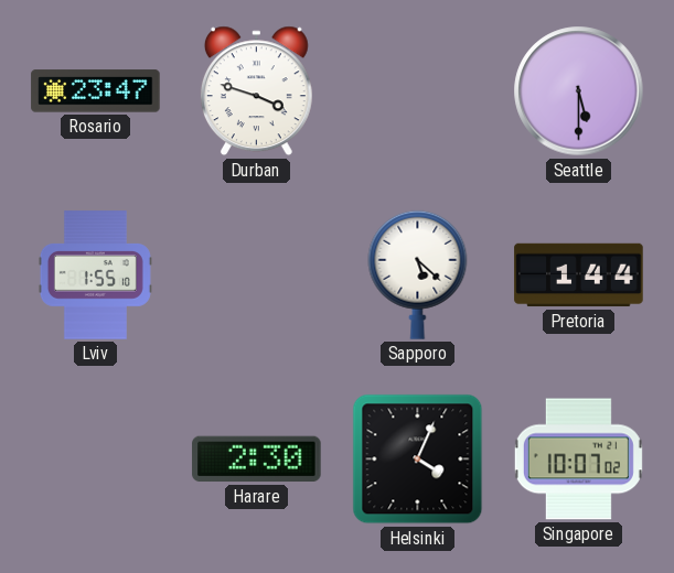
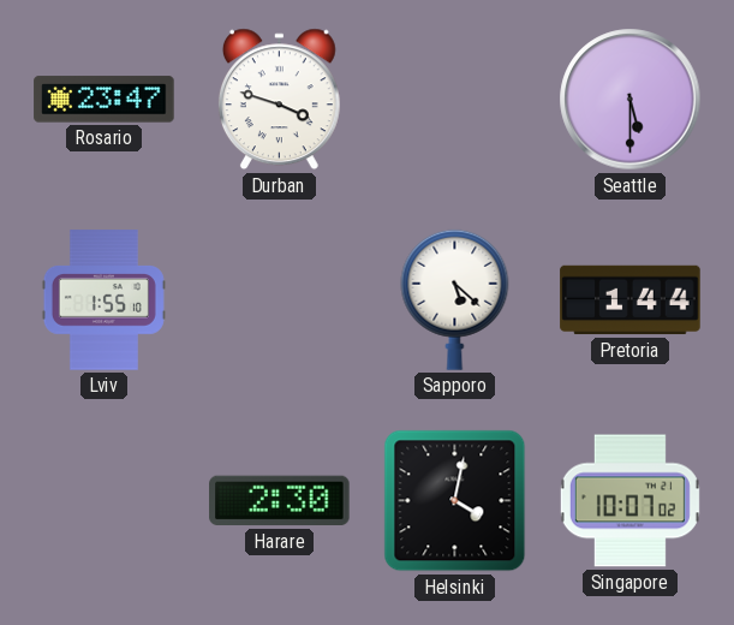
Helsinki: 4:04 -> 4:02
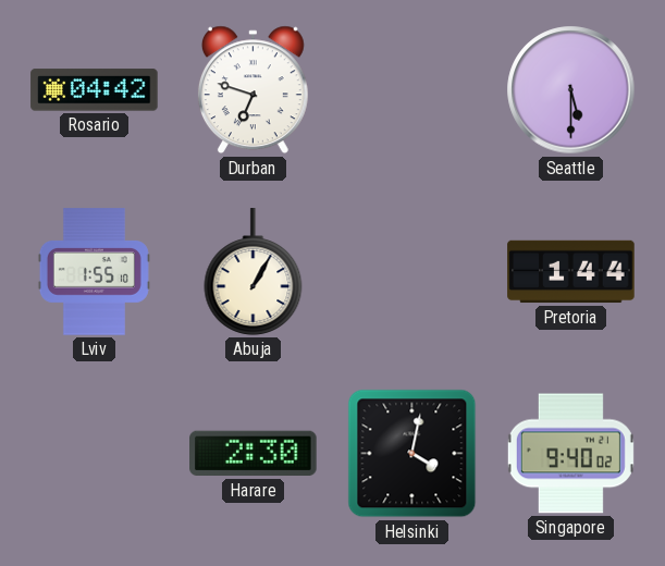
Rosario: 23:47 -> 04:42
Durban: 3:48 -> 6:48
Abuja: none -> 1:05
Sapporo: 5:22 -> none
Singapore: 10:07 -> 9:40
